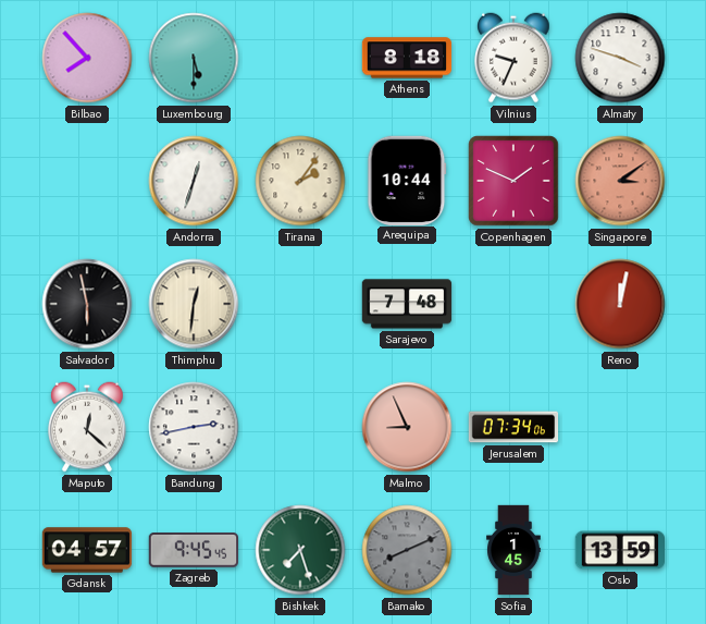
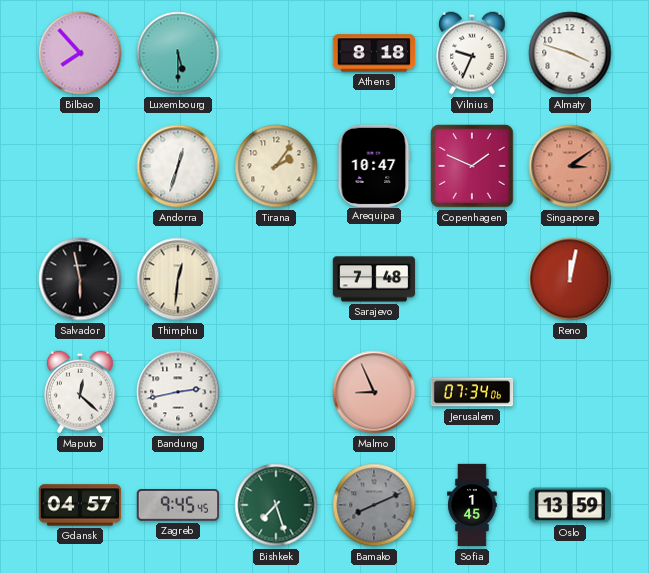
Arequipa: 10:44 -> 10:47
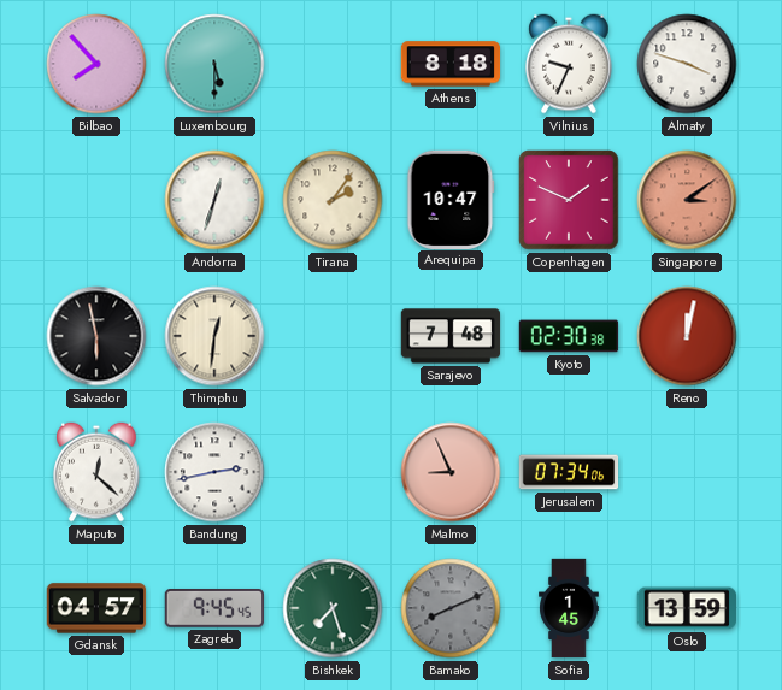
Kyoto: none -> 02:30
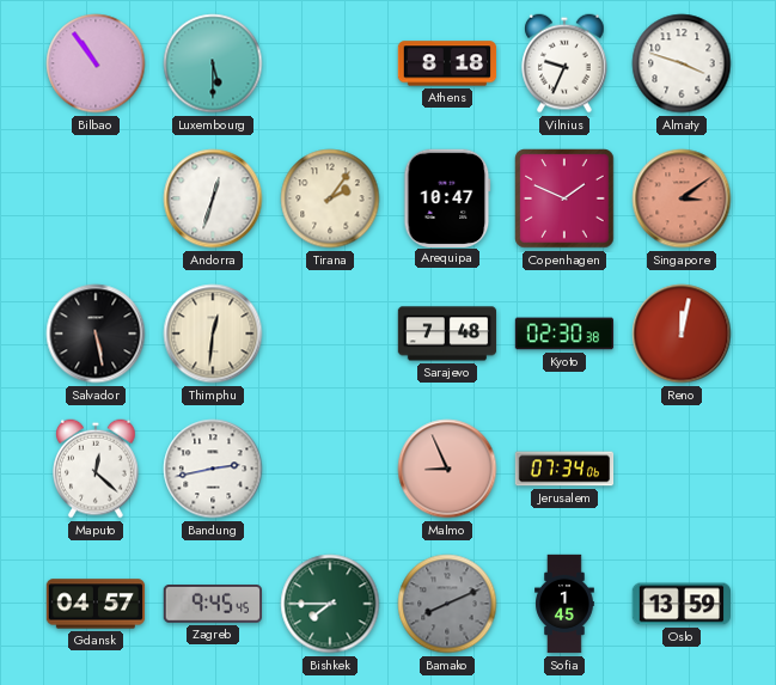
Bilbao: 7:53 -> 10:54
Salvador: 5:58 -> 5:28
Bishkek: 7:27 -> 7:45
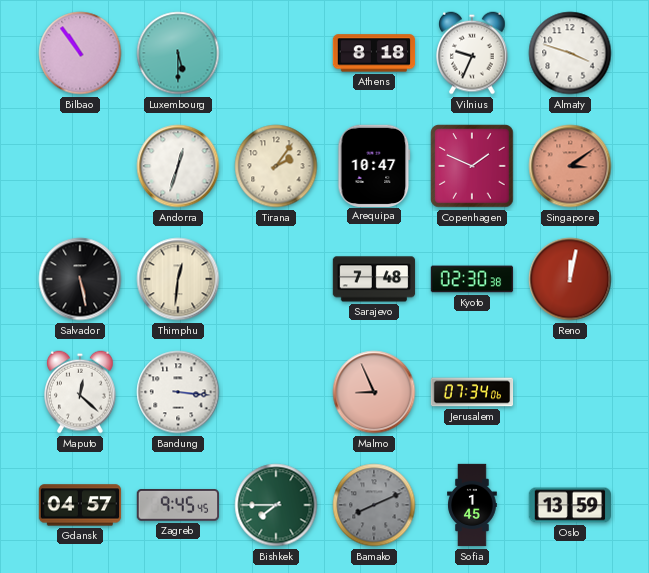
Bandung: 2:43 -> 3:16
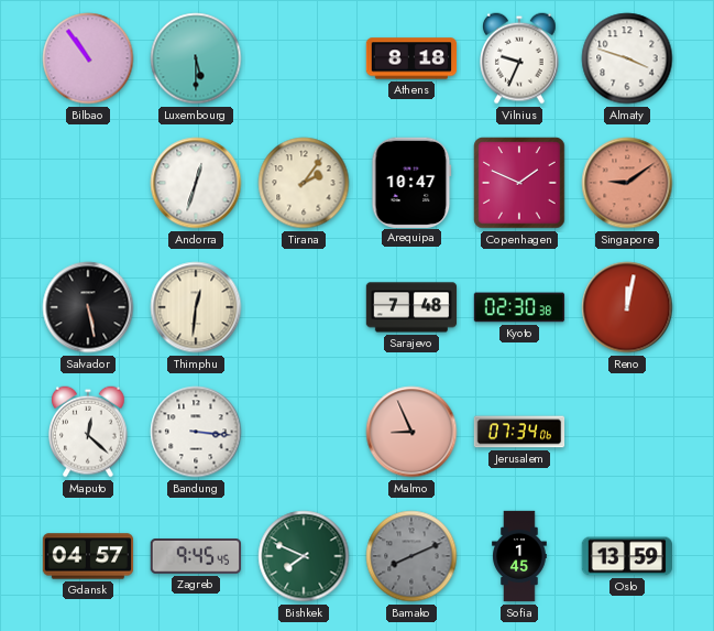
Singapore: 3:09 -> 9:09
Bishkek: 7:45 -> 7:49
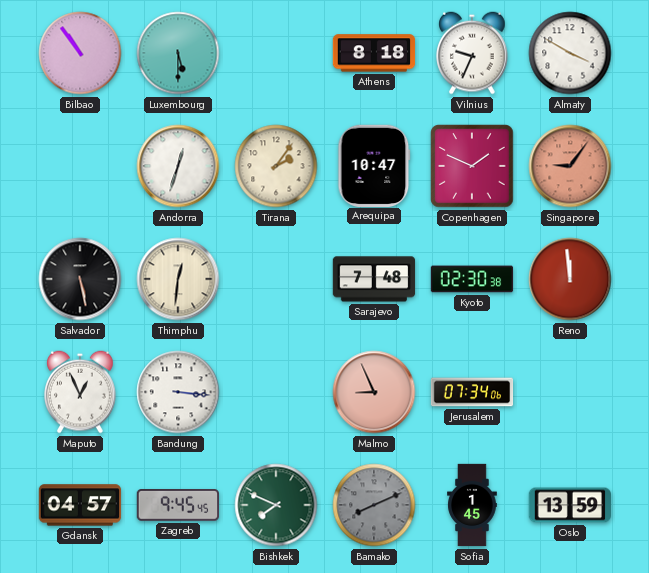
Almaty: 3:48 -> 3:50
Singapore: 9:09 -> 9:06
Reno: 12:02 -> 11:59
Maputo: 12:22 -> 12:56
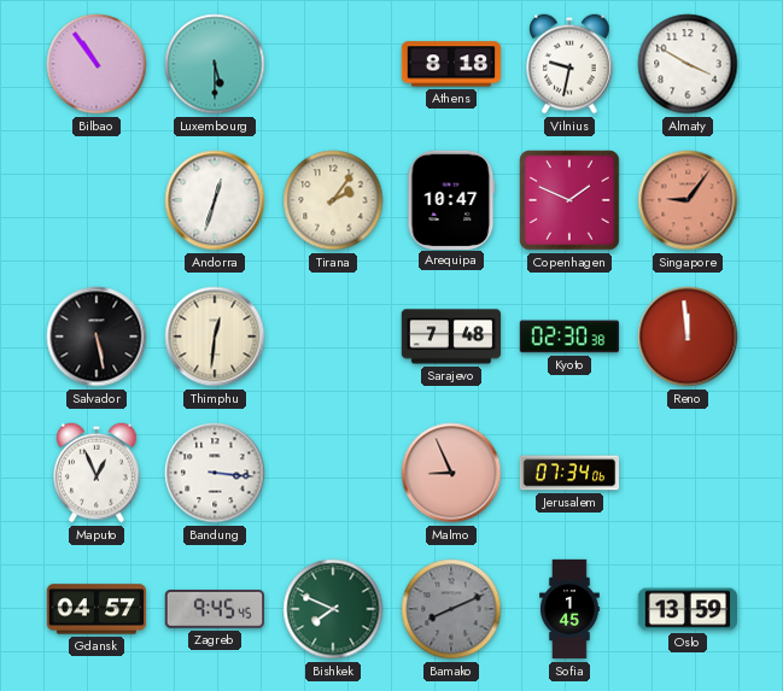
Vilnius: 9:34 -> 9:32
